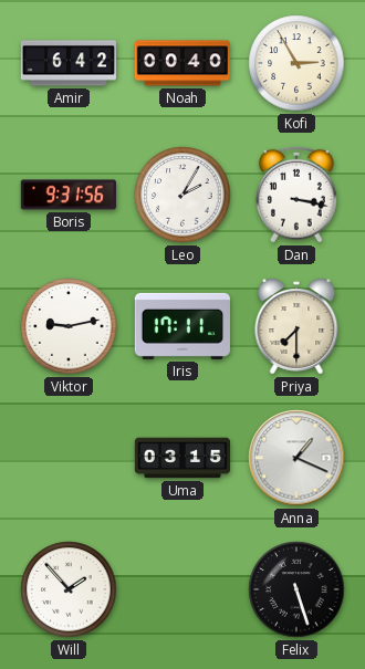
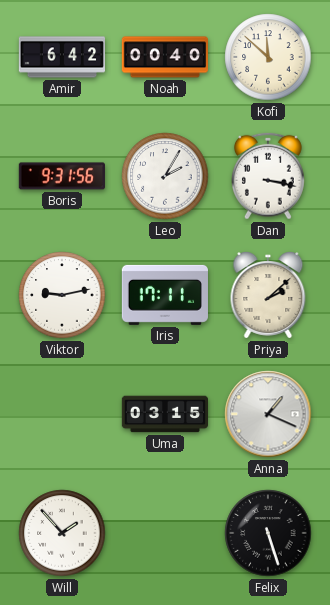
Kofi: 2:55 -> 11:52
Priya: 7:30 -> 2:08
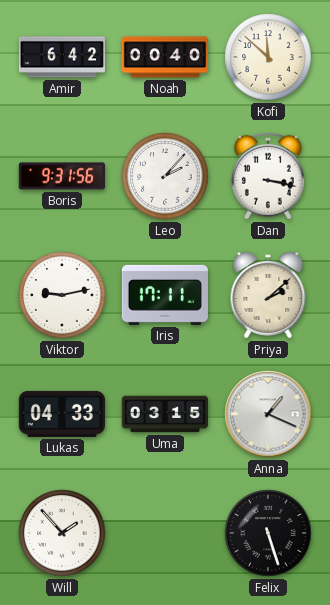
Leo: 2:05 -> 2:07
Lukas: none -> 04:33
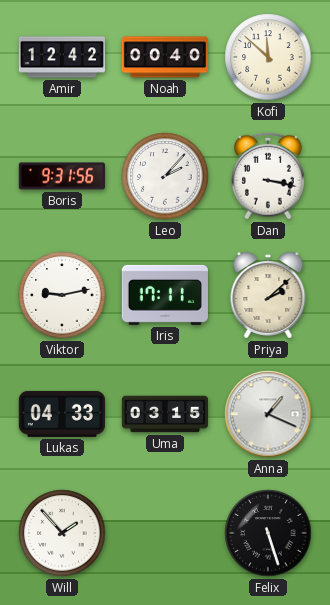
Amir: 6:42 -> 12:42
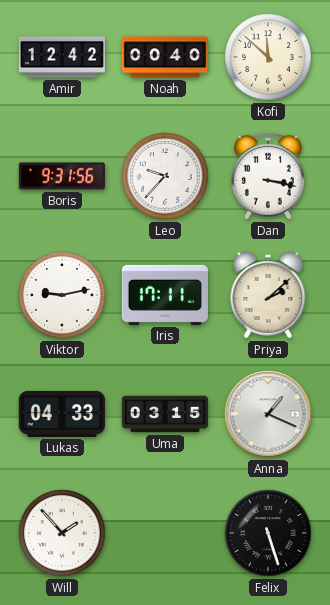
Leo: 2:07 -> 9:37
